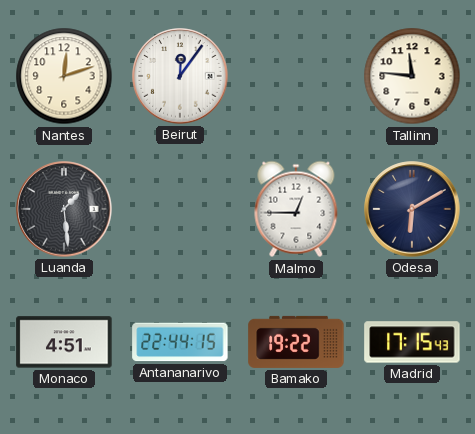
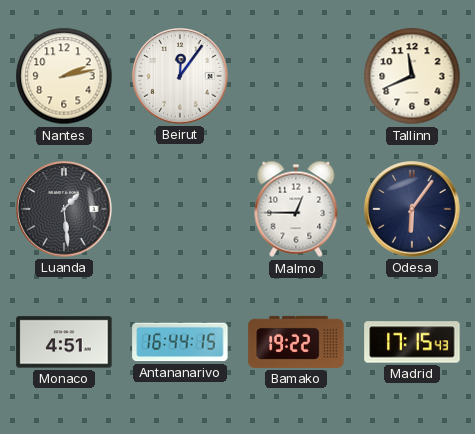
Nantes: 12:12 -> 2:13
Tallinn: 11:46 -> 11:41
Odesa: 6:10 -> 6:06
Antananarivo: 22:44 -> 16:44
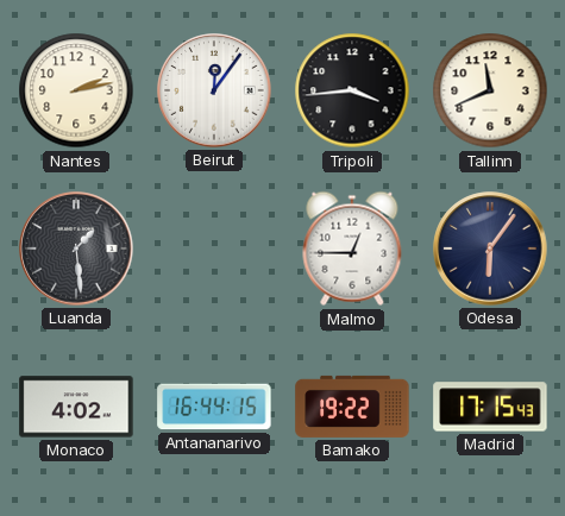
Tripoli: none -> 3:44
Monaco: 4:51 -> 4:02
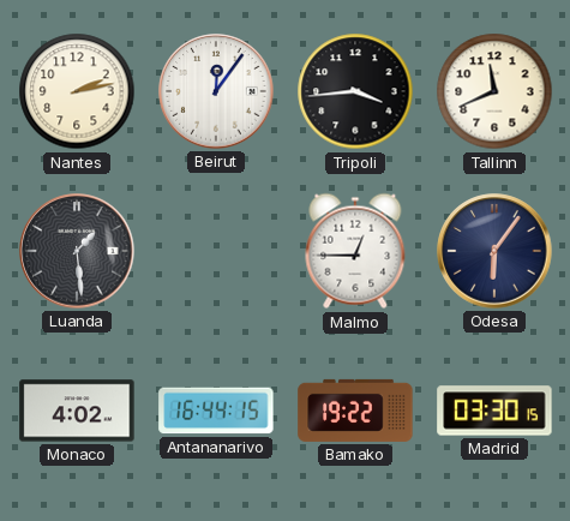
Madrid: 17:15 -> 03:30
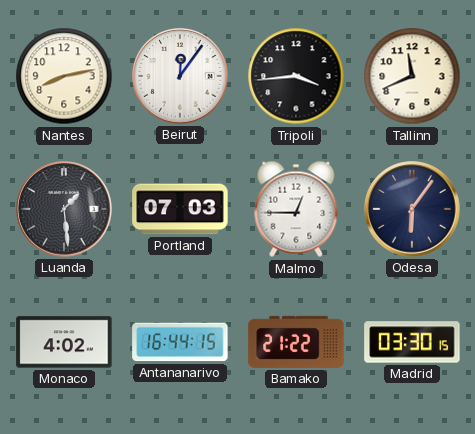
Nantes: 2:13 -> 8:13
Portland: none -> 07:03
Bamako: 19:22 -> 21:22
